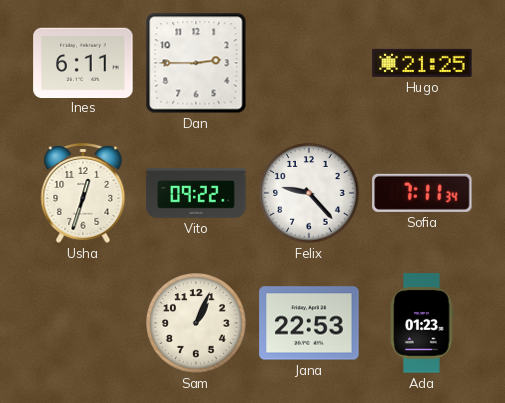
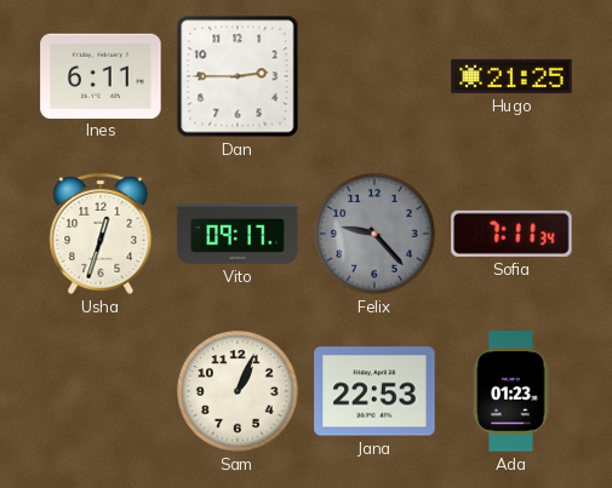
Vito: 09:22 -> 09:17
Felix dial: white -> grey
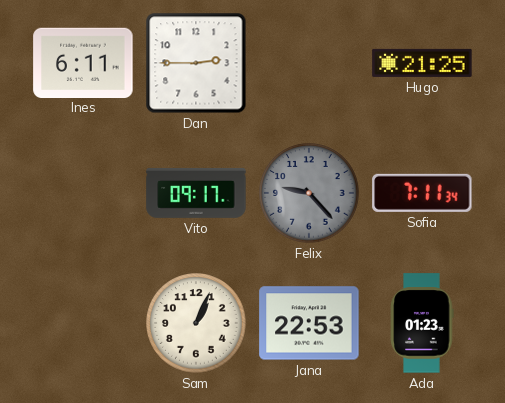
Usha: 12:33 -> none
